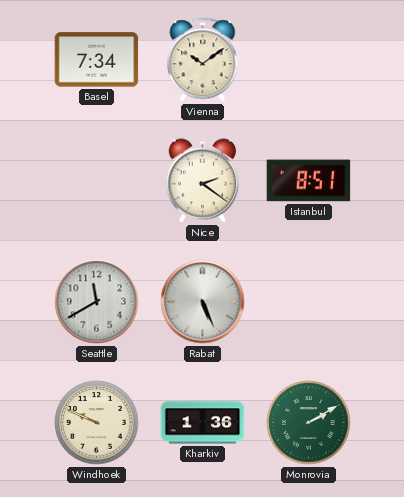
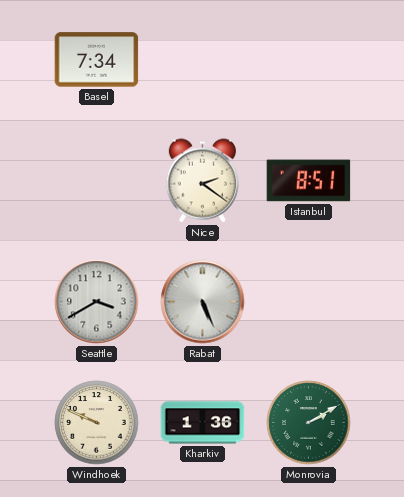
Vienna: 10:09 -> none
Seattle: 11:40 -> 3:40
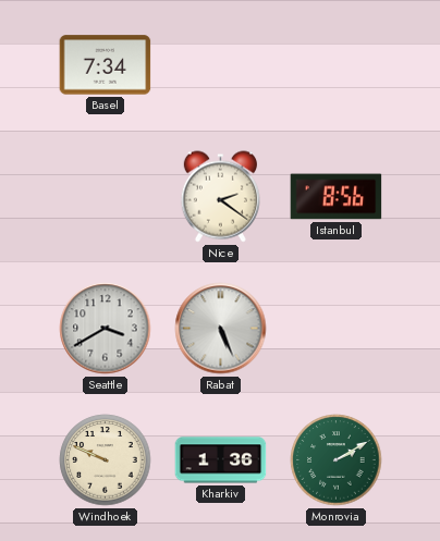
Istanbul: 8:51 -> 8:56
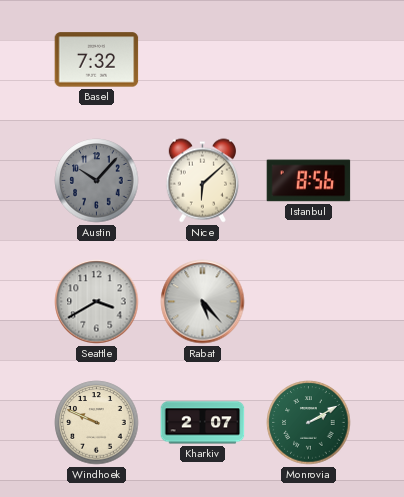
Basel: 7:34 -> 7:32
Austin: none -> 10:07
Nice: 2:21 -> 6:08
Rabat: 5:26 -> 5:23
Kharkiv: 1:36 -> 2:07
